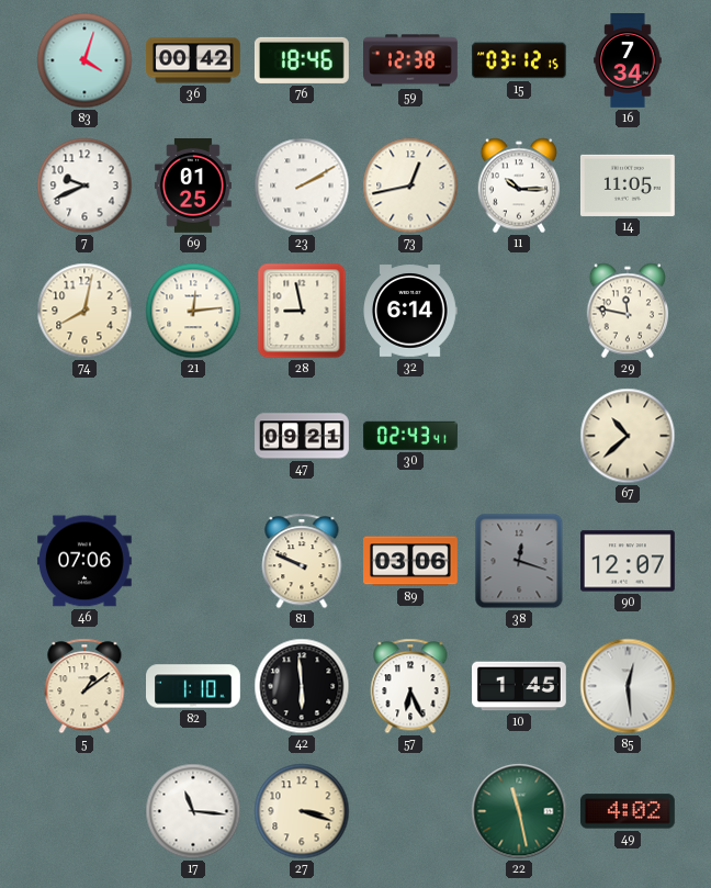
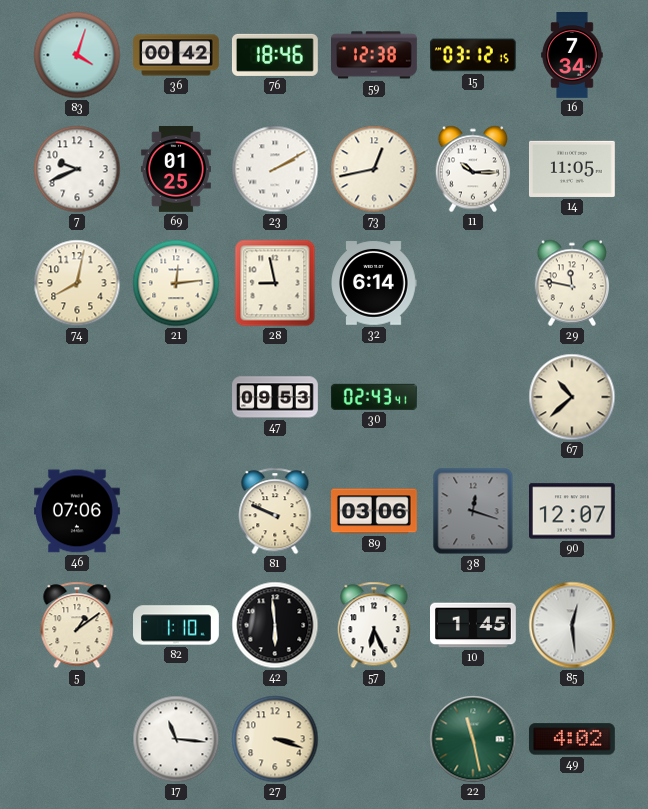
47: 09:21 -> 09:53
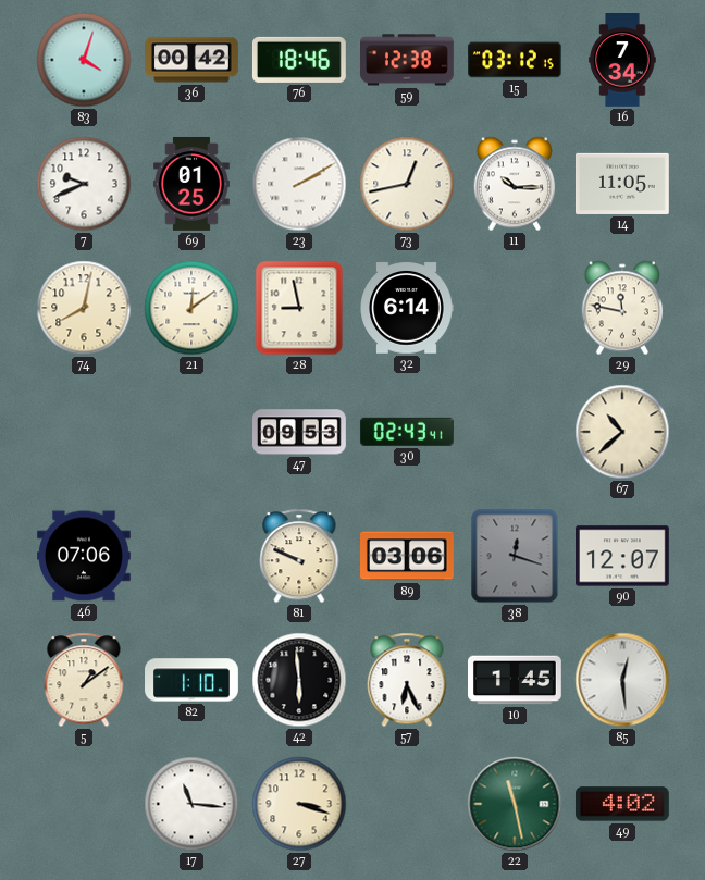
21: 12:14 -> 12:09
